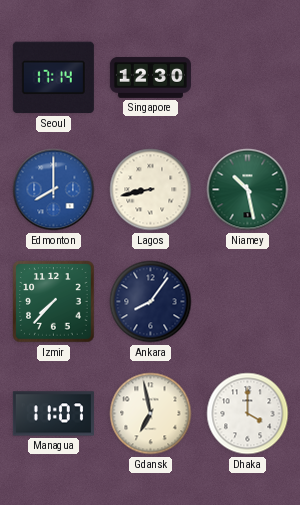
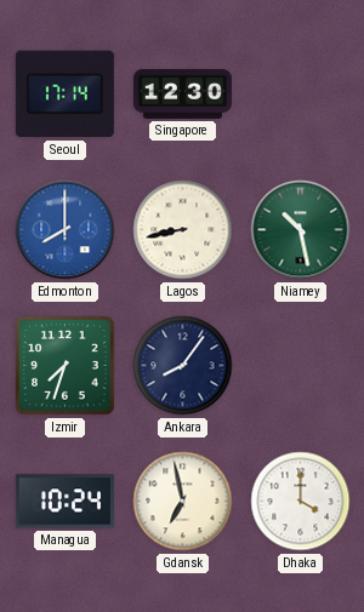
Izmir: 7:37 -> 7:33
Managua: 11:07 -> 10:24
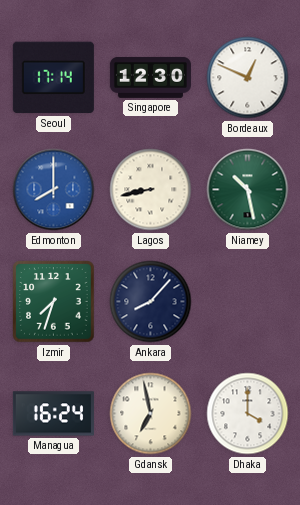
Bordeaux: none -> 12:49
Ankara: 8:06 -> 8:07
Managua: 10:24 -> 16:24
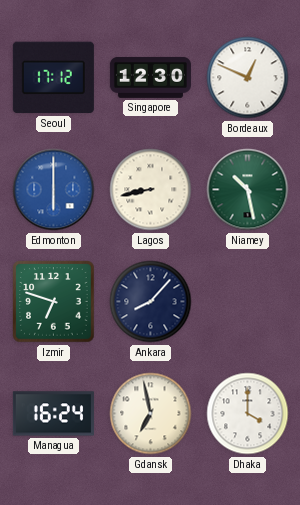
Seoul: 17:14 -> 17:12
Edmonton: 8:00 -> 6:00
Izmir: 7:33 -> 6:48
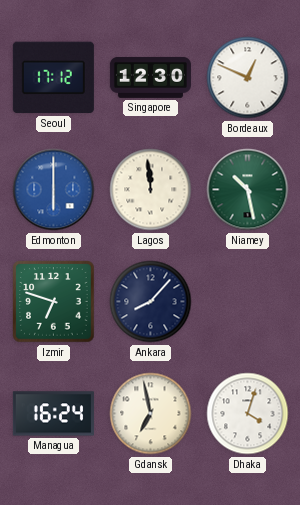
Lagos: 8:43 -> 11:59
Dhaka: 4:00 -> 4:03
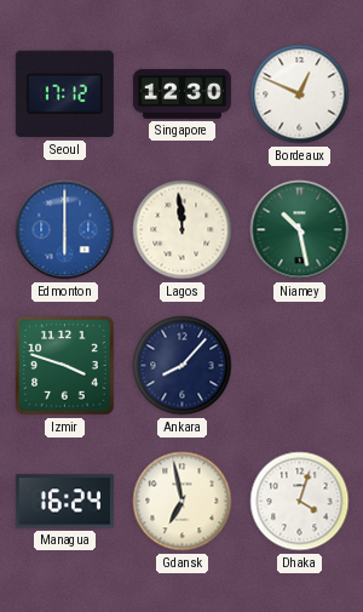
Izmir: 6:48 -> 3:48
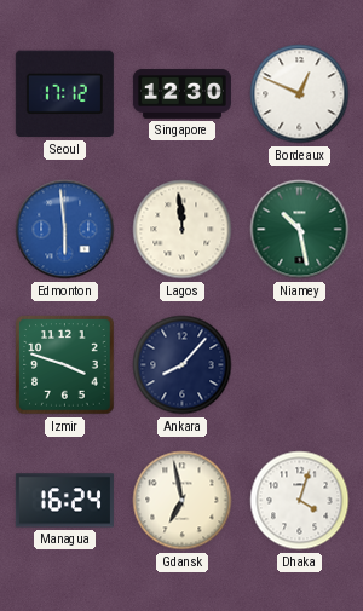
Edmonton: 6:00 -> 5:59
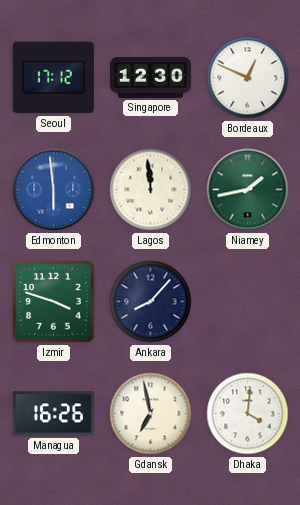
Niamey: 10:28 -> 1:43
Managua: 16:24 -> 16:26
Dhaka: 4:03 -> 4:01
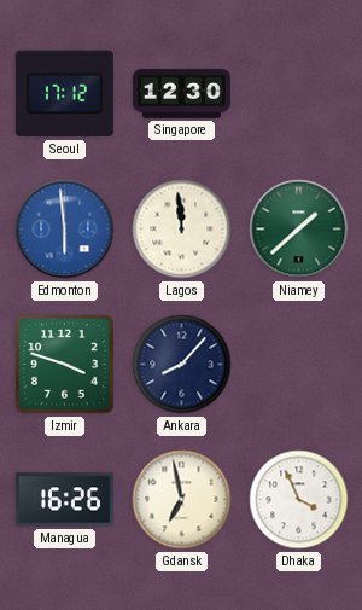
Bordeaux: 12:49 -> none
Niamey: 1:43 -> 1:38
Dhaka: 4:01 -> 3:56
